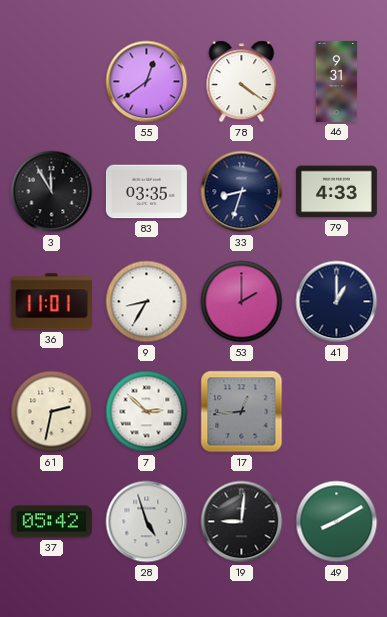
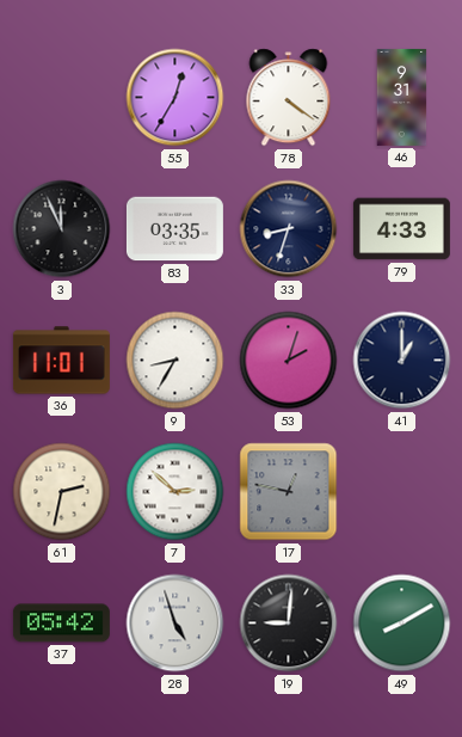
55: 12:39 -> 12:35
3: 11:55 -> 11:56
53: 2:00 -> 2:03
17: 12:44 -> 12:47
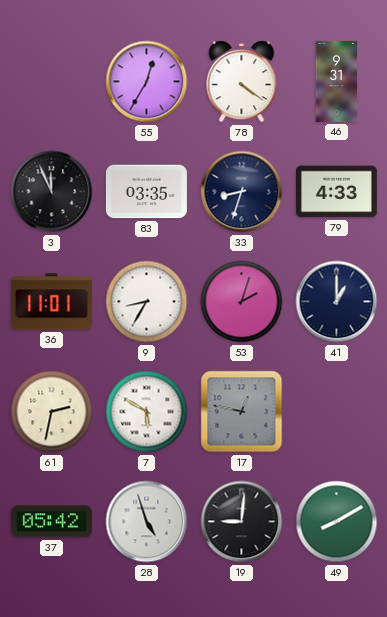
7: 2:52 -> 5:50
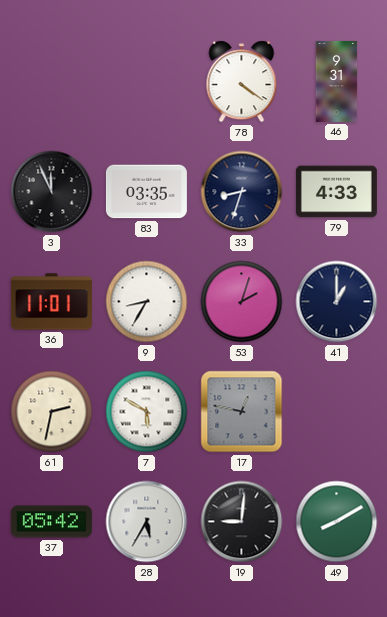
55: 12:35 -> none
28: 4:57 -> 5:35
